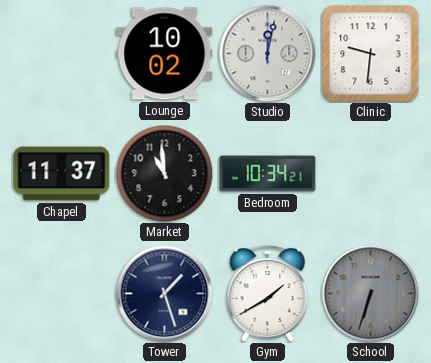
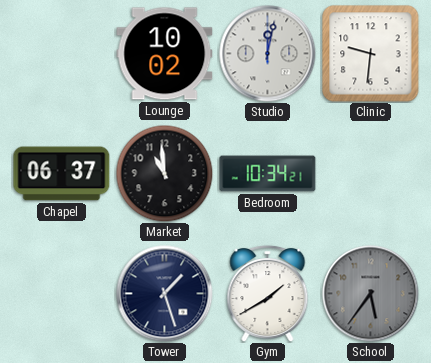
Chapel: 11:37 -> 06:37
School: 6:33 -> 5:36
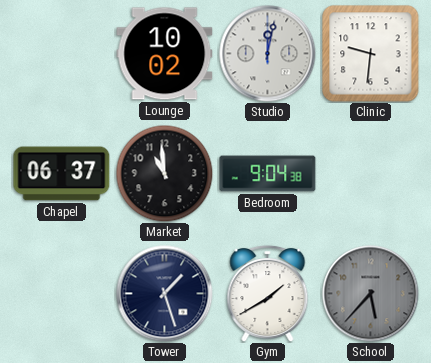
Bedroom: 10:34 -> 9:04
School: 5:36 -> 5:37
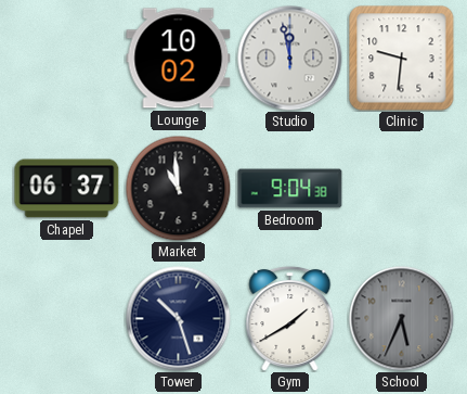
Studio: 12:02 -> 11:58
Tower: 1:27 -> 10:27
School: 5:37 -> 5:34
